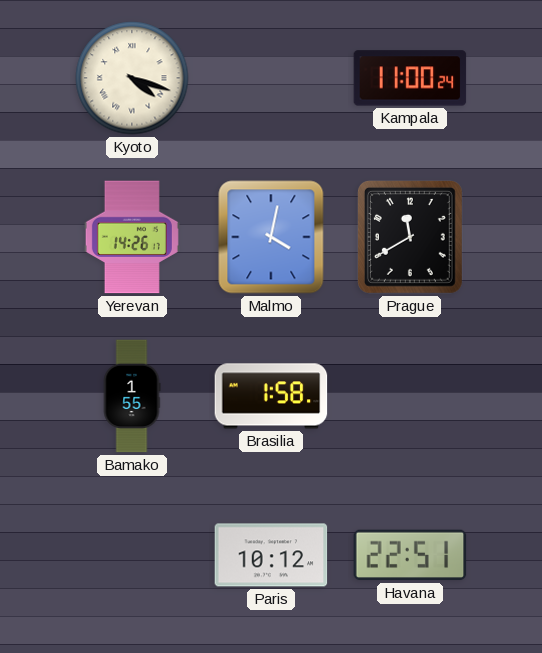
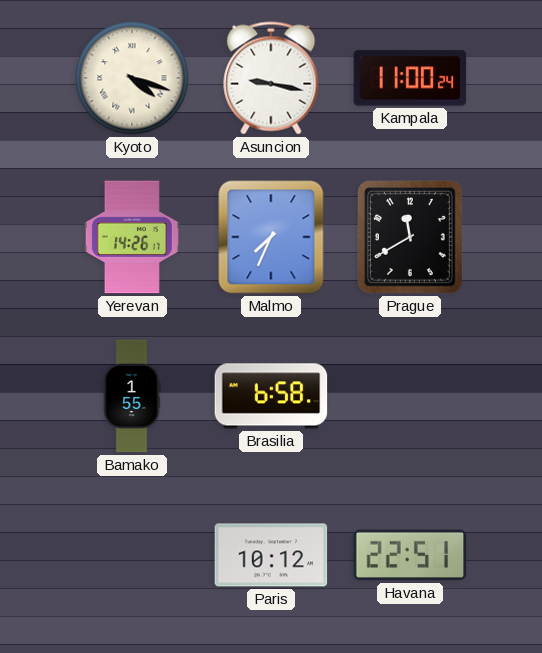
Asuncion: none -> 9:17
Malmo: 4:02 -> 7:34
Brasilia: 1:58 -> 6:58
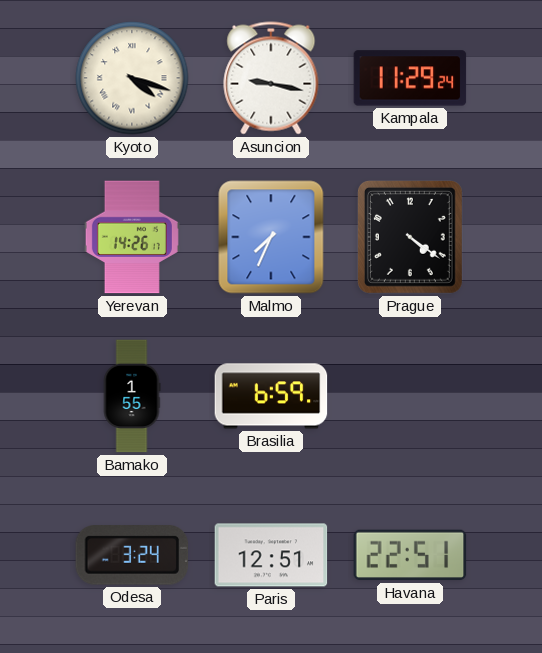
Kampala: 11:00 -> 11:29
Prague: 11:40 -> 4:21
Brasilia: 6:58 -> 6:59
Odesa: none -> 3:24
Paris: 10:12 -> 12:51
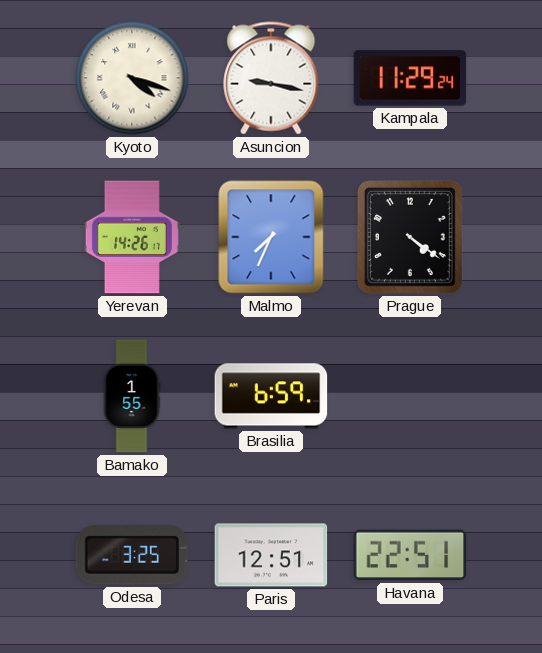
Odesa: 3:24 -> 3:25
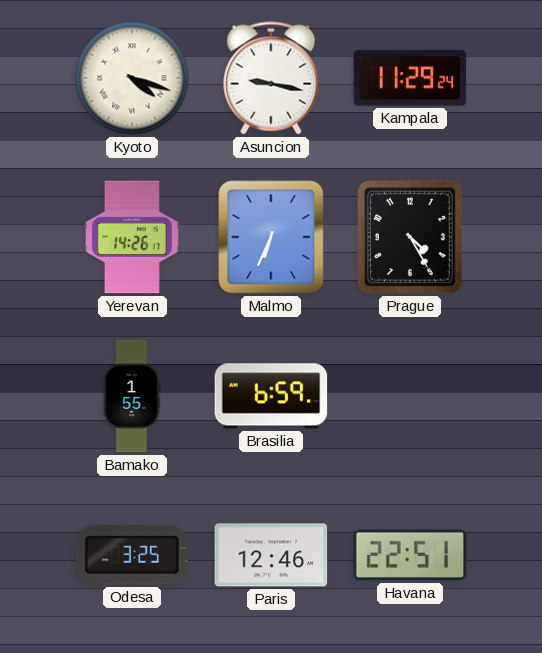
Malmo: 7:34 -> 6:34
Prague: 4:21 -> 4:25
Paris: 12:51 -> 12:46
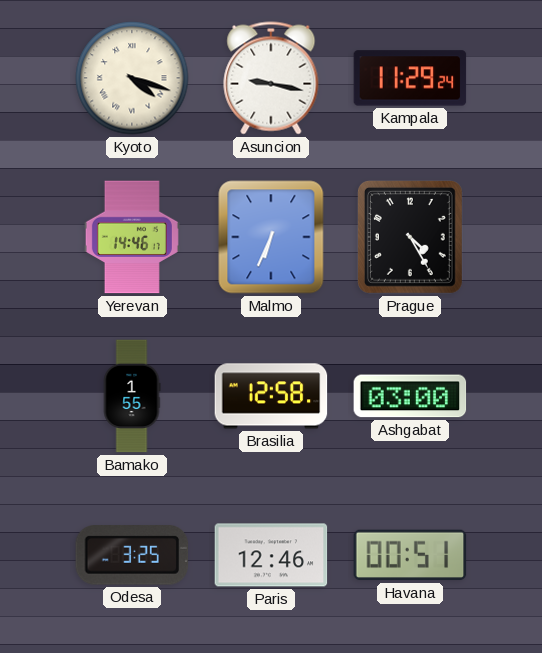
Yerevan: 14:26 -> 14:46
Brasilia: 6:59 -> 12:58
Ashgabat: none -> 03:00
Havana: 22:51 -> 00:51
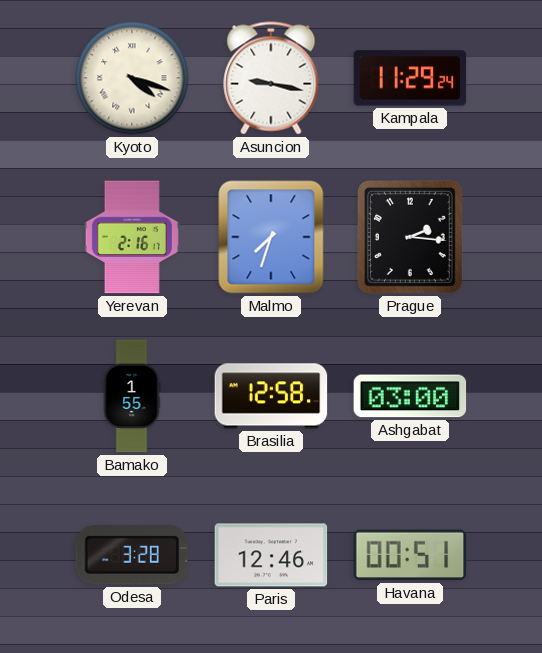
Yerevan: 14:46 -> 2:16
Malmo: 6:34 -> 7:33
Prague: 4:25 -> 2:16
Odesa: 3:25 -> 3:28
